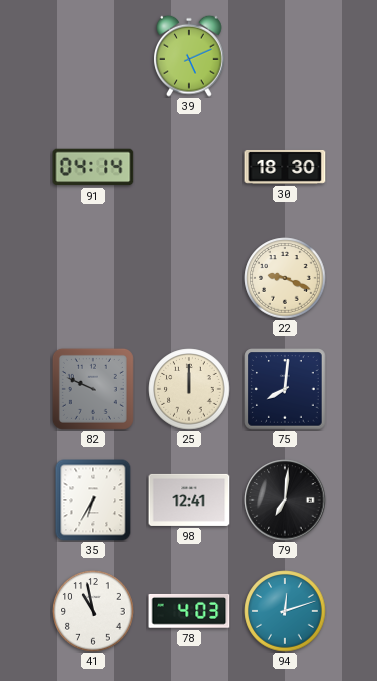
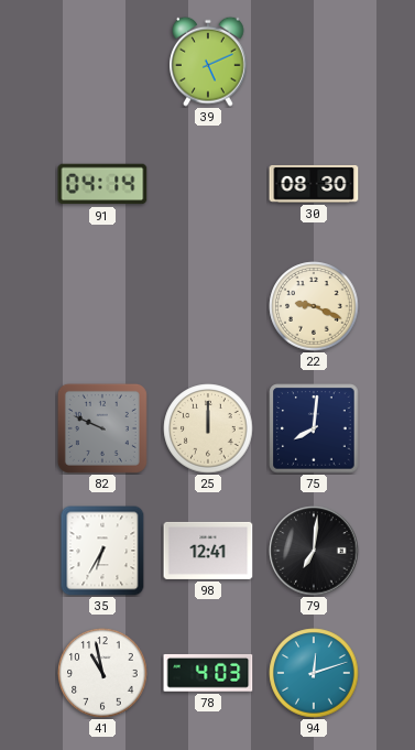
30: 18:30 -> 08:30
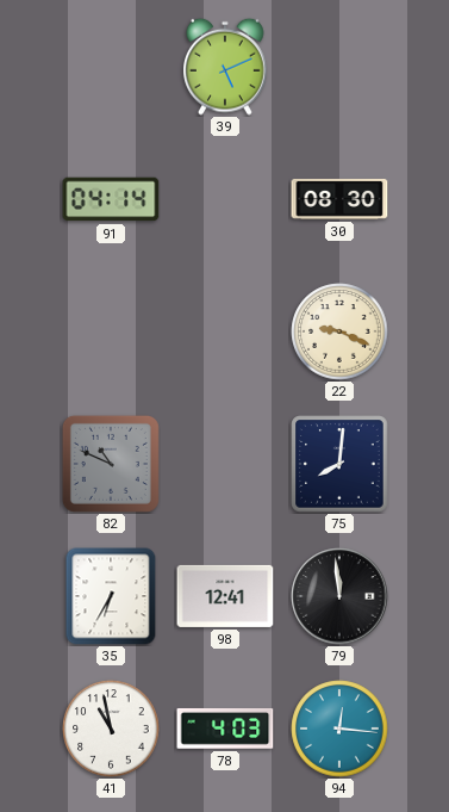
82: 9:49 -> 10:49
25: 12:00 -> none
79: 7:01 -> 11:59
94: 12:12 -> 12:16
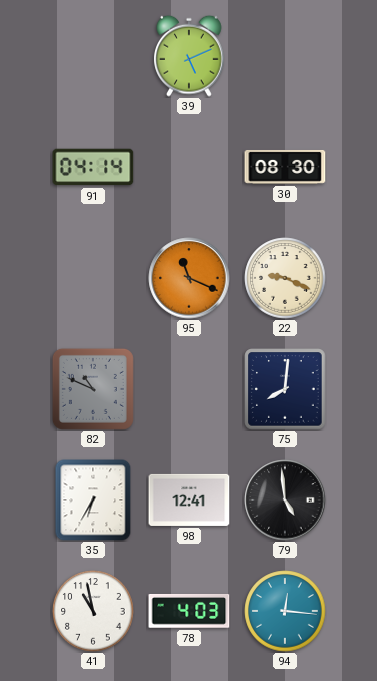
95: none -> 11:19
79: 11:59 -> 4:59
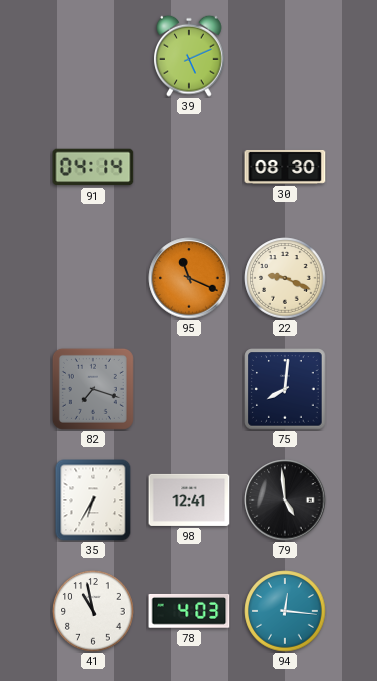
82: 10:49 -> 7:18
